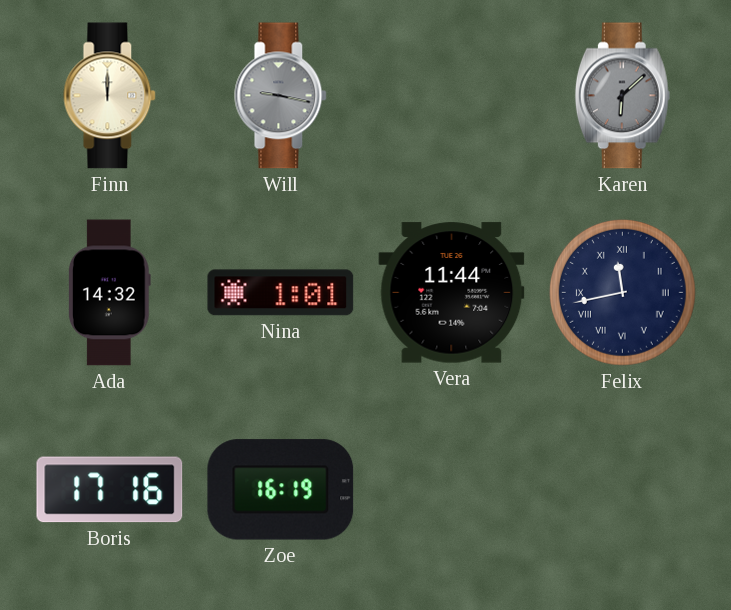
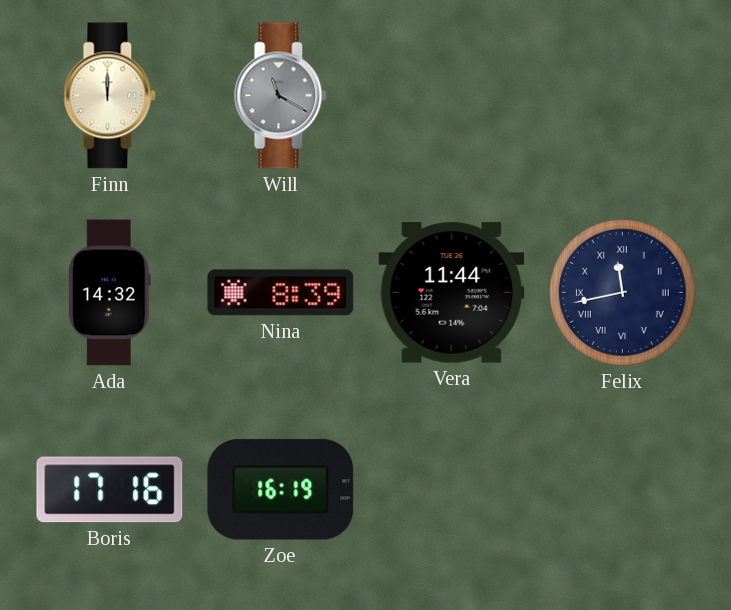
Will: 9:17 -> 11:20
Karen: 6:08 -> none
Nina: 1:01 -> 8:39
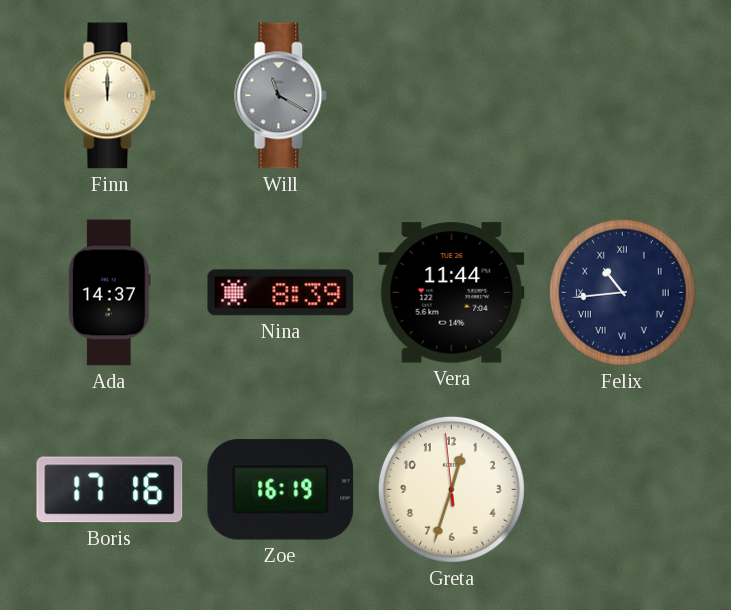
Ada: 14:32 -> 14:37
Felix: 11:43 -> 10:44
Greta: none -> 12:32
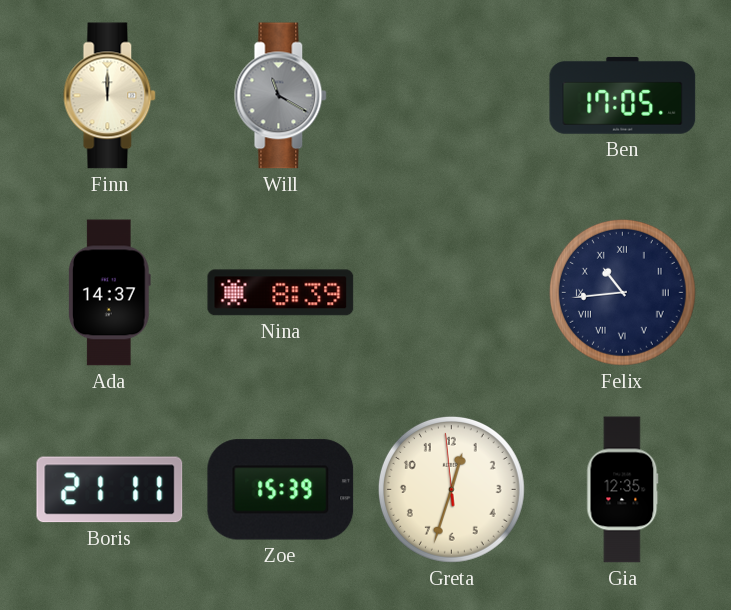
Ben: none -> 17:05
Vera: 11:44 -> none
Boris: 17:16 -> 21:11
Zoe: 16:19 -> 15:39
Gia: none -> 12:35
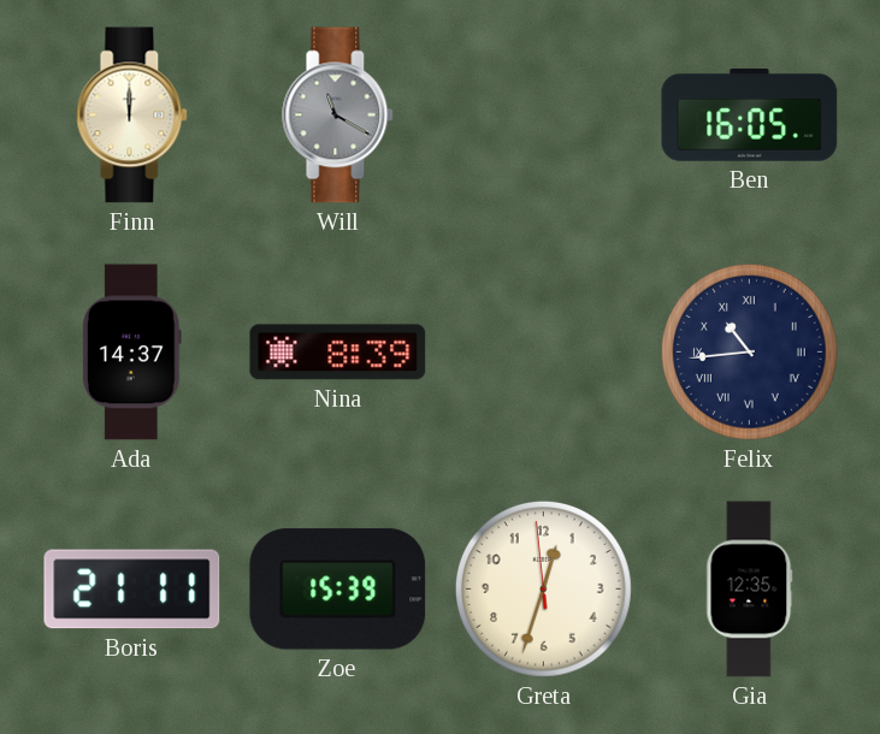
Ben: 17:05 -> 16:05
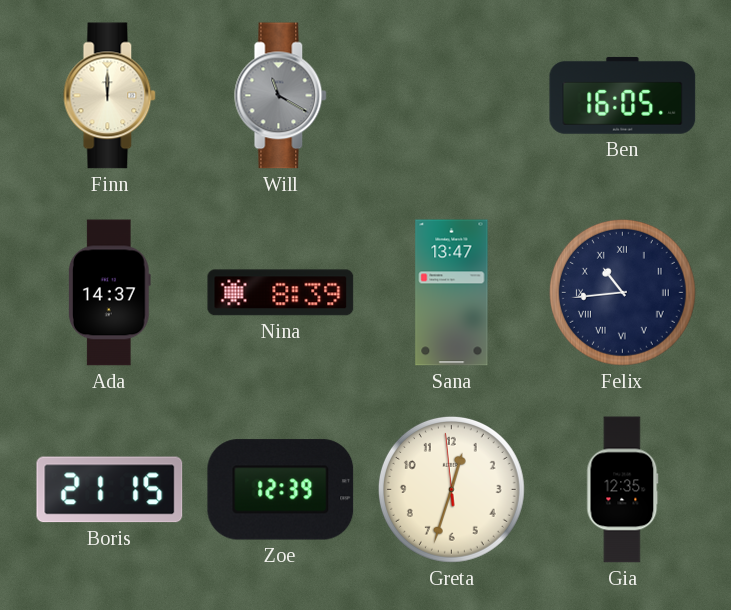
Sana: none -> 13:47
Boris: 21:11 -> 21:15
Zoe: 15:39 -> 12:39
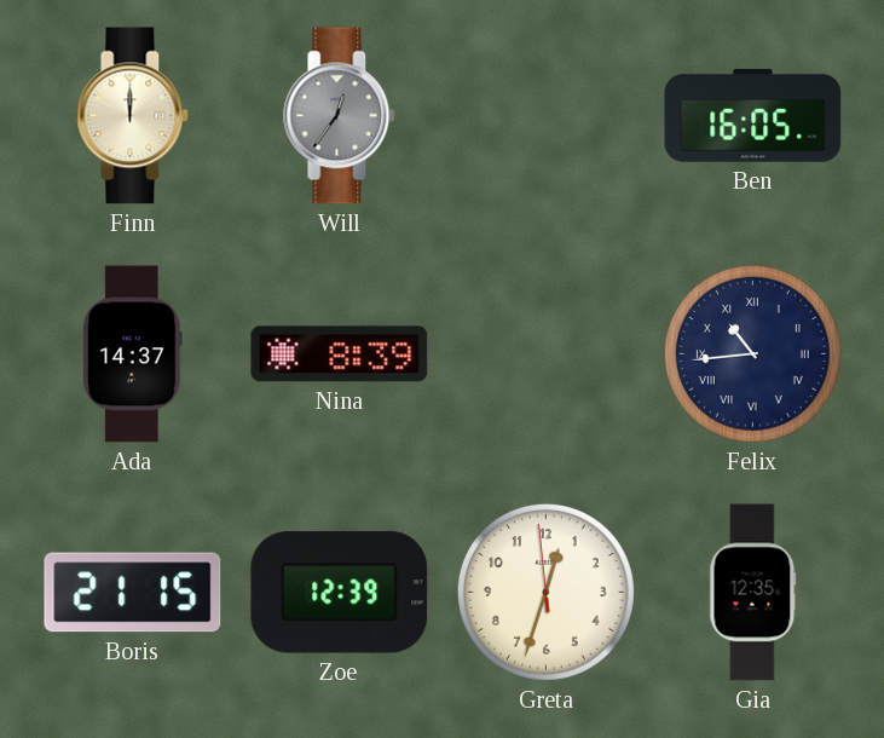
Will: 11:20 -> 12:36
Sana: 13:47 -> none
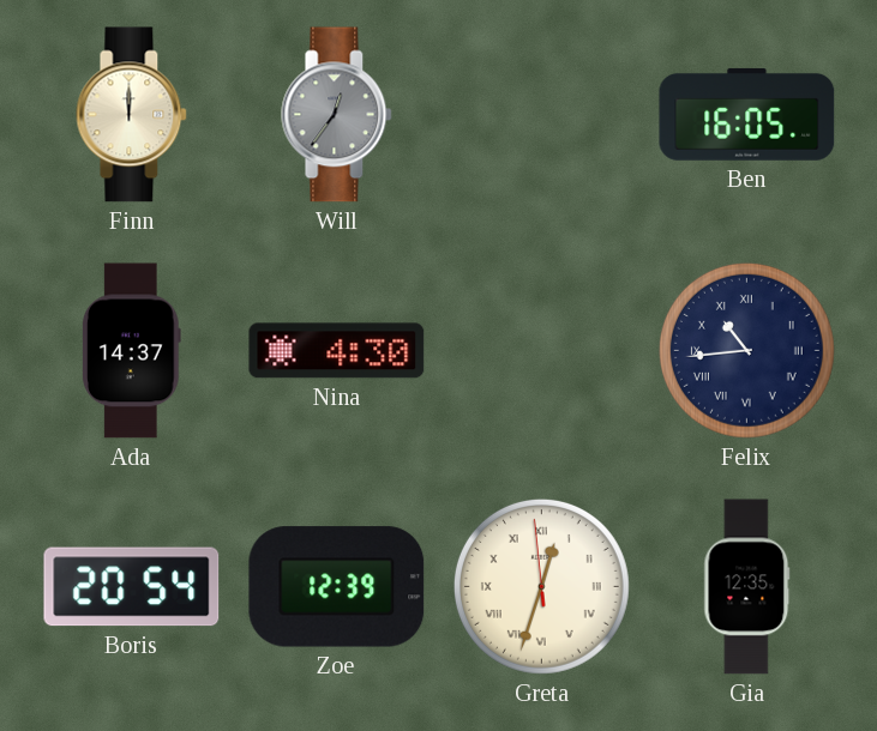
Nina: 8:39 -> 4:30
Boris: 21:15 -> 20:54
Greta numerals: Arabic -> Roman
